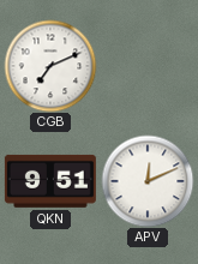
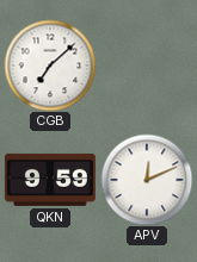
CGB: 7:11 -> 7:08
QKN: 9:51 -> 9:59
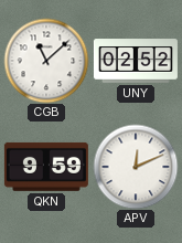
CGB: 7:08 -> 11:08
UNY: none -> 02:52
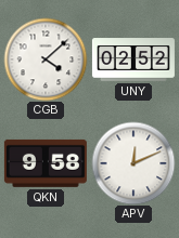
CGB: 11:08 -> 4:08
QKN: 9:59 -> 9:58
